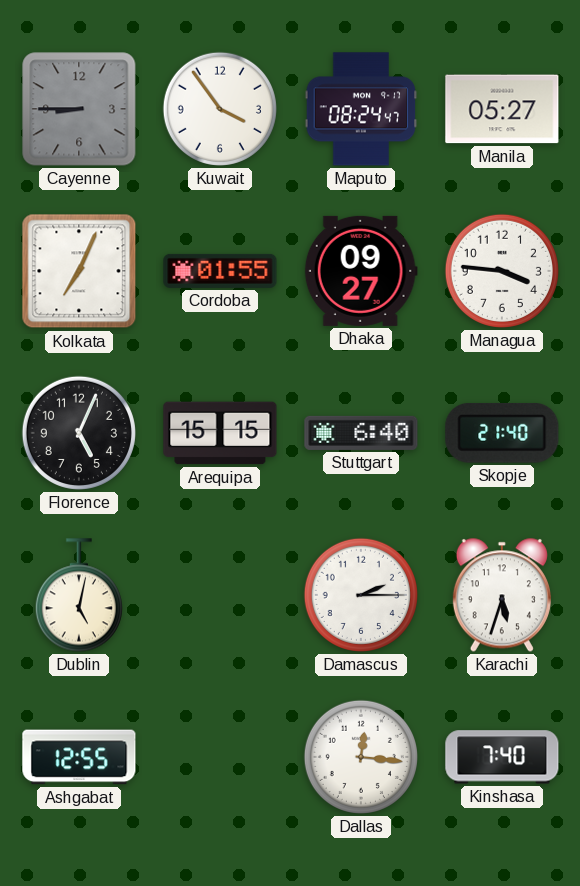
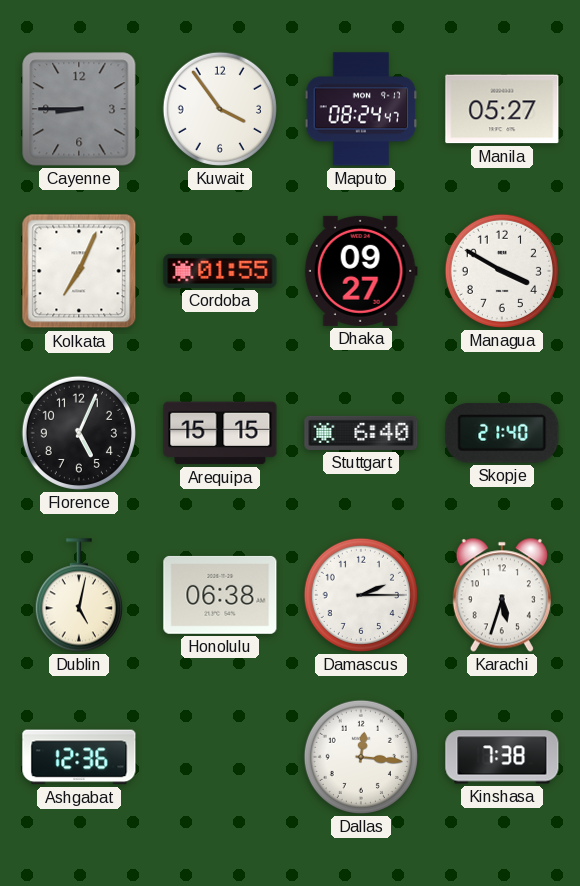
Managua: 3:46 -> 3:50
Honolulu: none -> 06:38
Ashgabat: 12:55 -> 12:36
Kinshasa: 7:40 -> 7:38
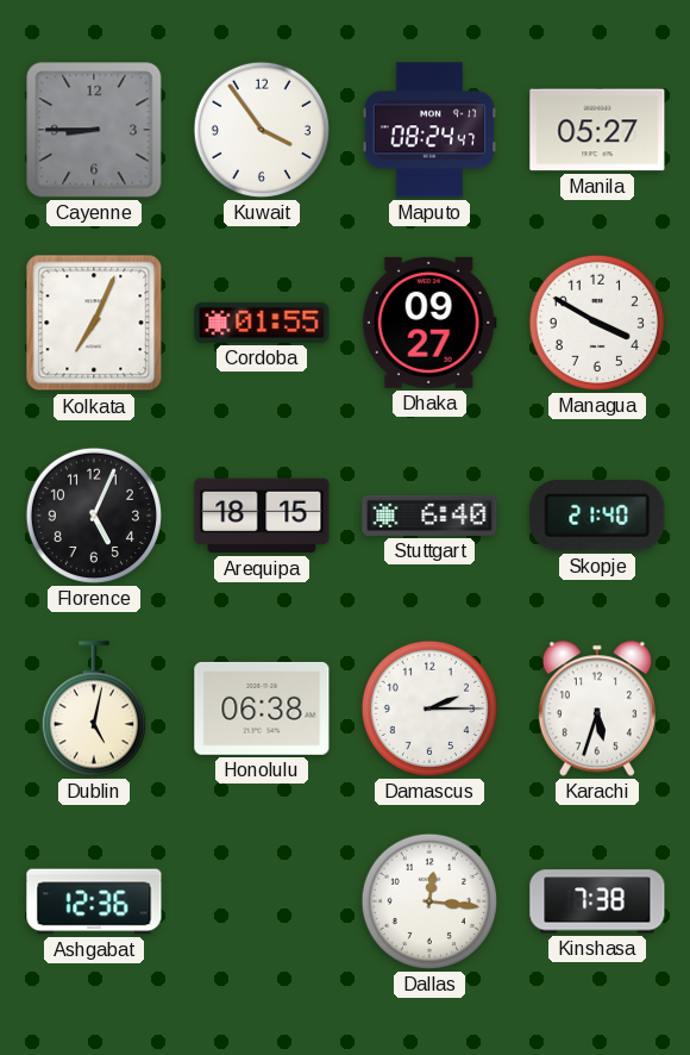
Arequipa: 15:15 -> 18:15
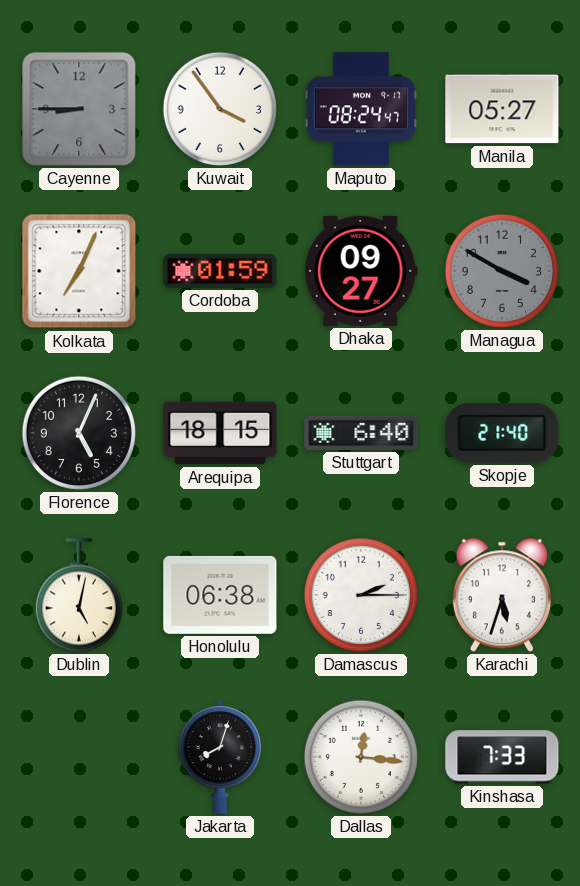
Cordoba: 01:55 -> 01:59
Managua dial: white -> grey
Ashgabat: 12:36 -> none
Jakarta: none -> 8:03
Kinshasa: 7:38 -> 7:33
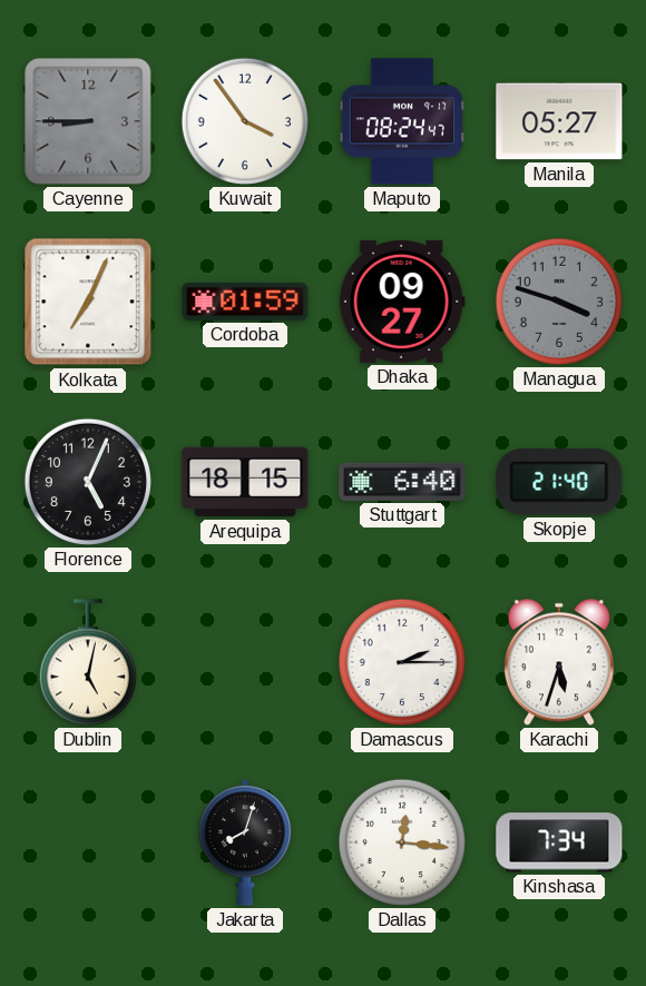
Managua: 3:50 -> 3:48
Honolulu: 06:38 -> none
Kinshasa: 7:33 -> 7:34
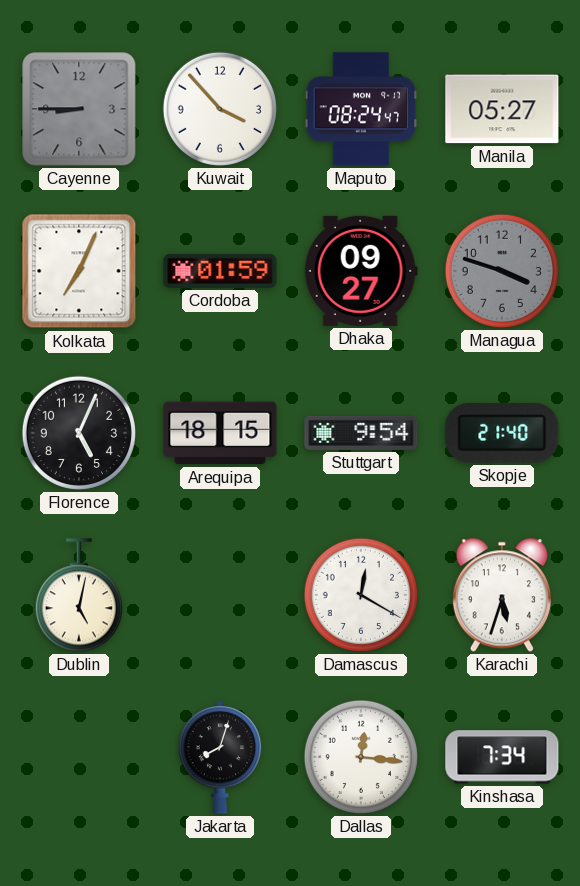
Kuwait: 3:54 -> 3:53
Stuttgart: 6:40 -> 9:54
Damascus: 2:15 -> 12:20
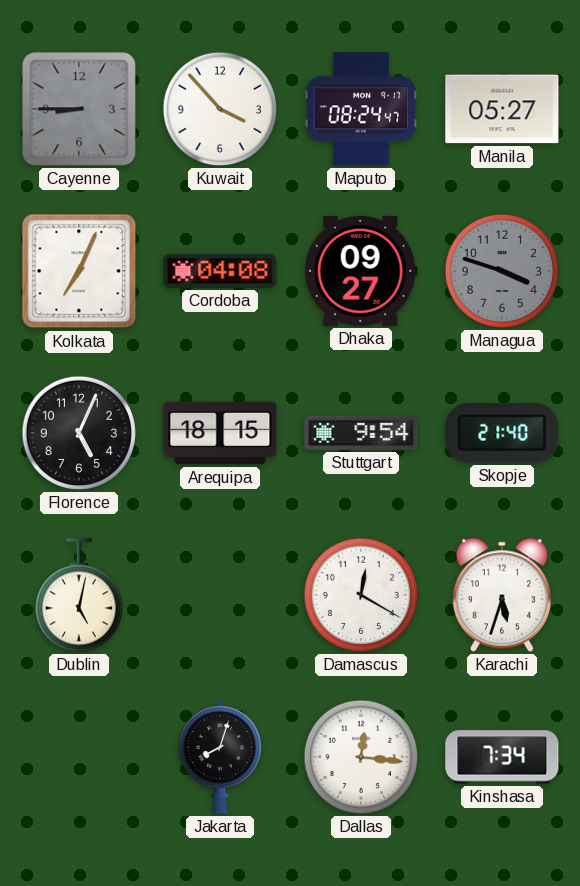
Cordoba: 01:59 -> 04:08
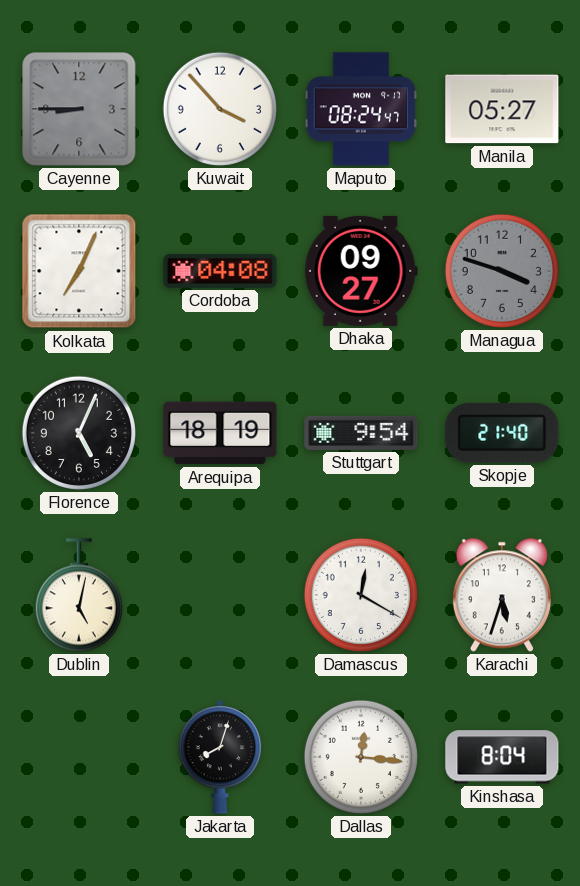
Arequipa: 18:15 -> 18:19
Kinshasa: 7:34 -> 8:04
